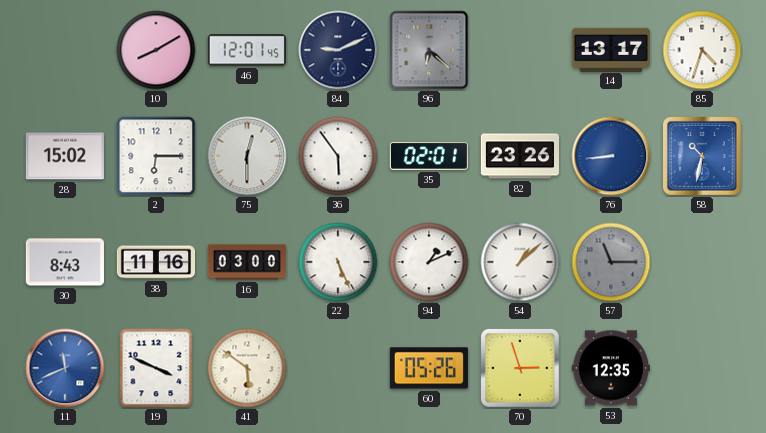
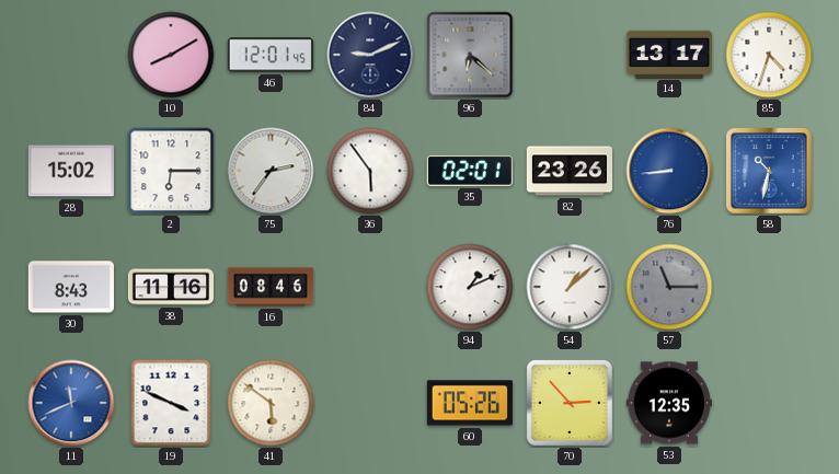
75: 12:30 -> 2:36
16: 03:00 -> 08:46
22: 5:26 -> none
70: 2:57 -> 2:53
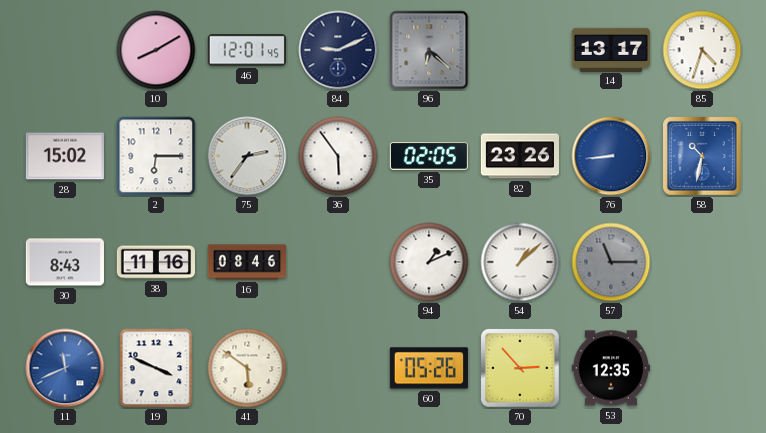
35: 02:01 -> 02:05
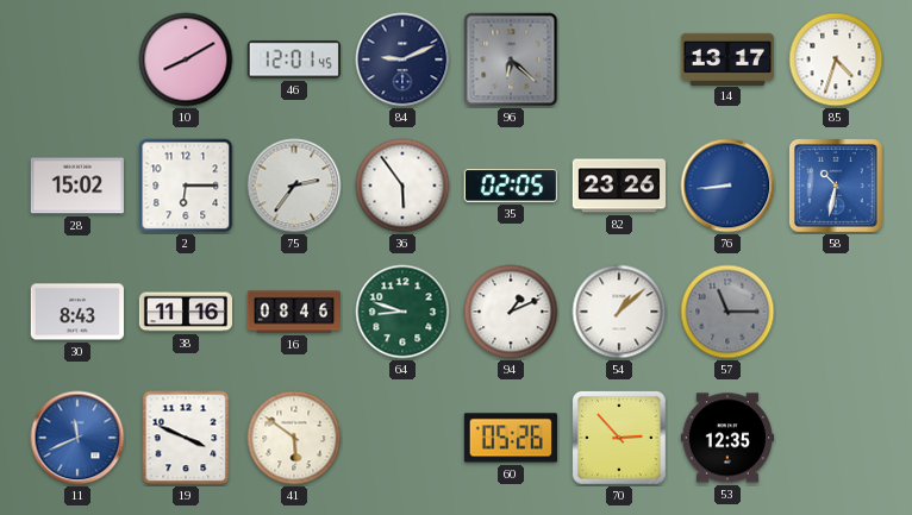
64: none -> 8:48
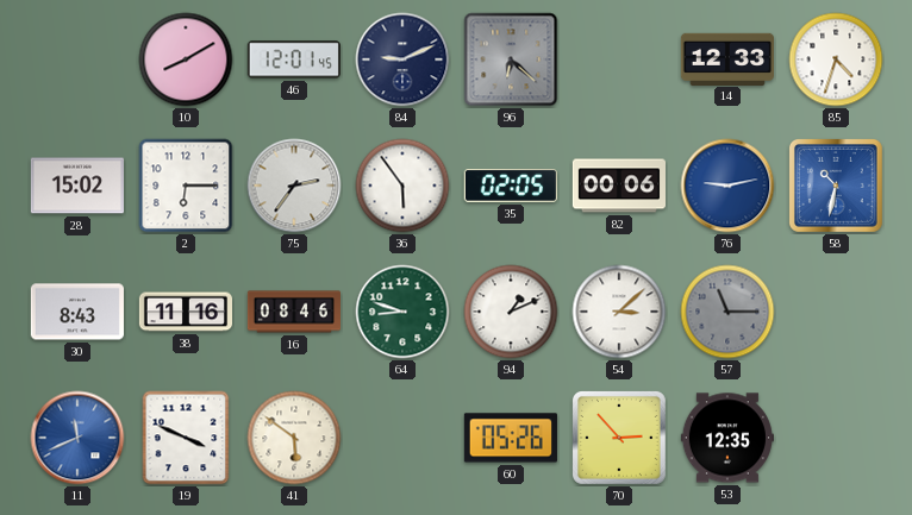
14: 13:17 -> 12:33
82: 23:26 -> 00:06
76: 8:44 -> 9:13
54: 1:08 -> 3:08
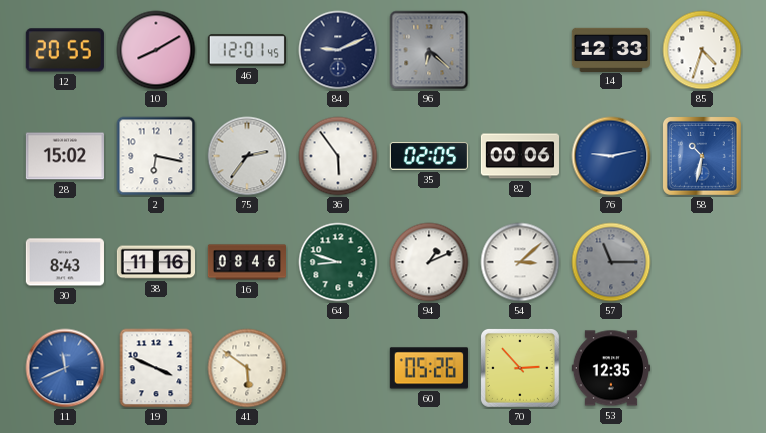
12: none -> 20:55
2: 6:15 -> 6:17
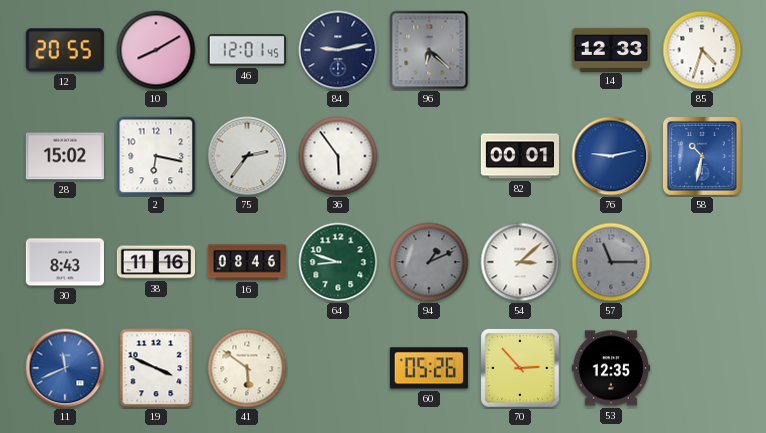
84: 9:11 -> 9:13
35: 02:05 -> none
82: 00:06 -> 00:01
94 dial: white -> grey
